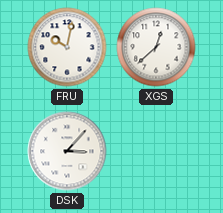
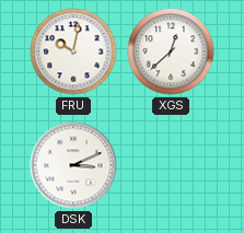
DSK: 3:07 -> 3:11
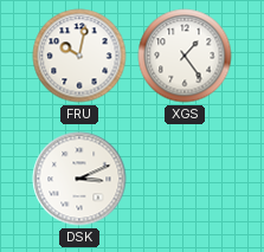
XGS: 12:38 -> 1:24
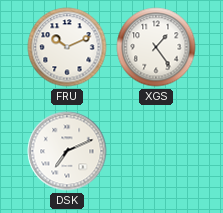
FRU: 10:02 -> 10:11
DSK: 3:11 -> 7:11
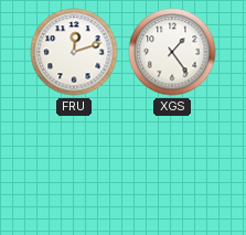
FRU: 10:11 -> 12:12
DSK: 7:11 -> none
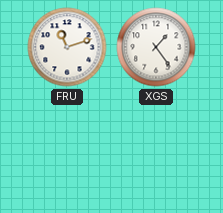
FRU: 12:12 -> 11:12
